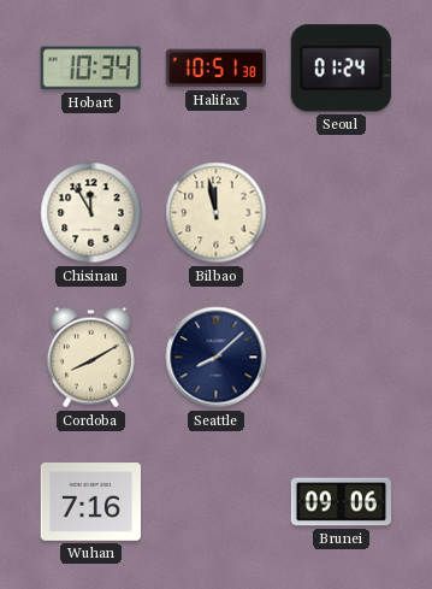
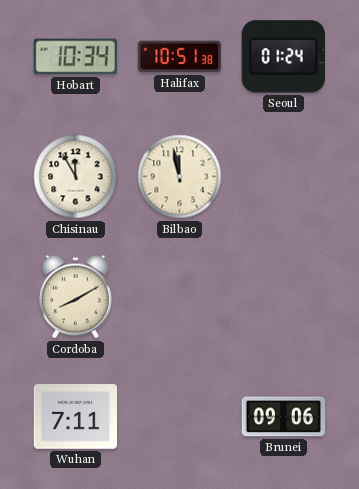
Seattle: 8:08 -> none
Wuhan: 7:16 -> 7:11
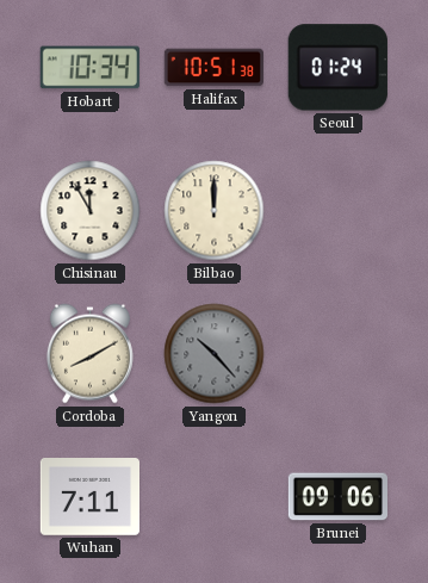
Bilbao: 11:58 -> 12:00
Yangon: none -> 10:23
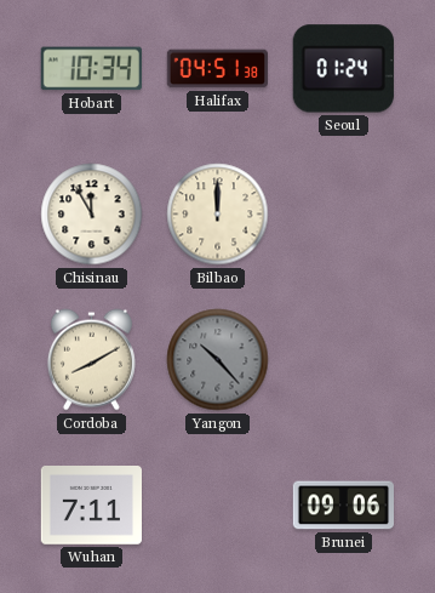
Halifax: 10:51 -> 04:51
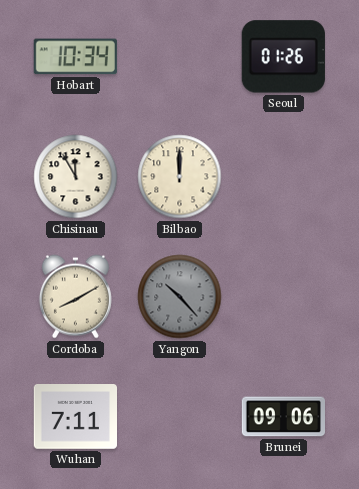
Halifax: 04:51 -> none
Seoul: 01:24 -> 01:26
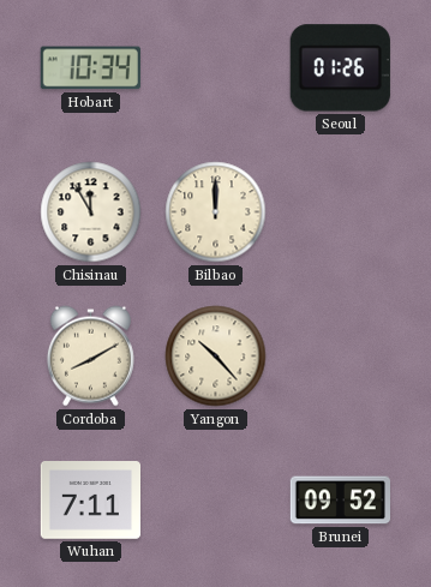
Yangon dial: grey -> cream
Brunei: 09:06 -> 09:52
